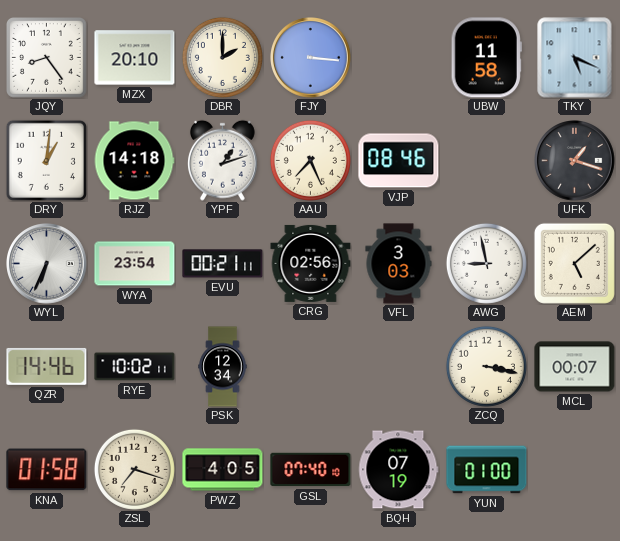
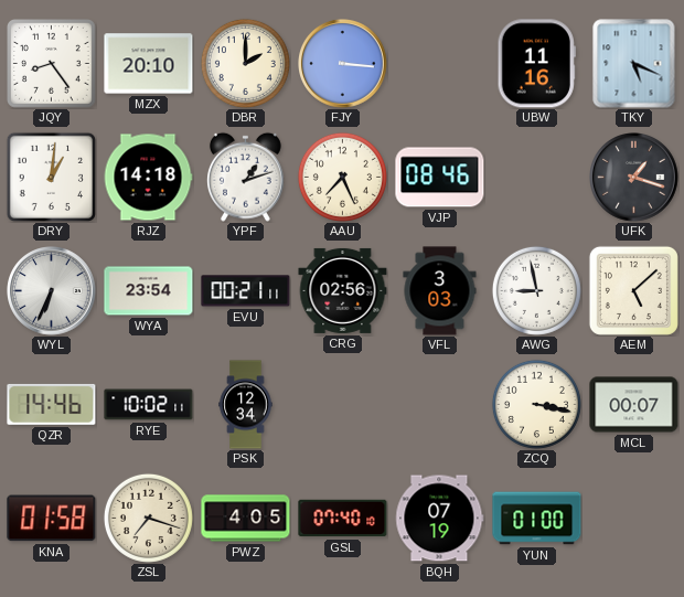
UBW: 11:58 -> 11:16
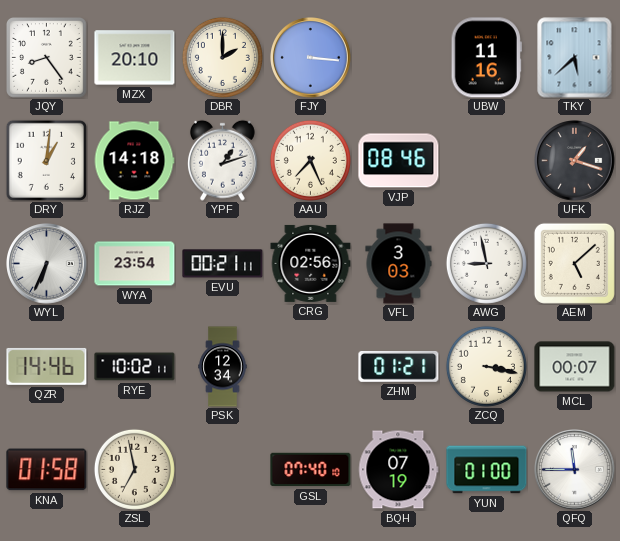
TKY: 5:19 -> 5:38
ZHM: none -> 01:21
ZSL: 7:18 -> 6:58
PWZ: 4:05 -> none
QFQ: none -> 11:45
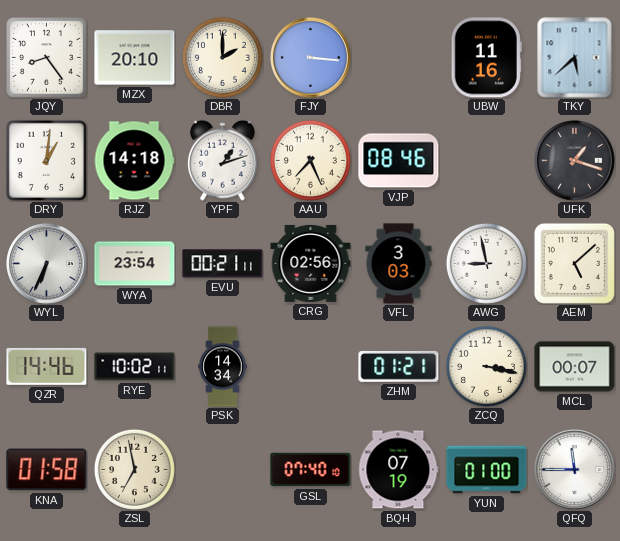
PSK: 12:34 -> 14:34
